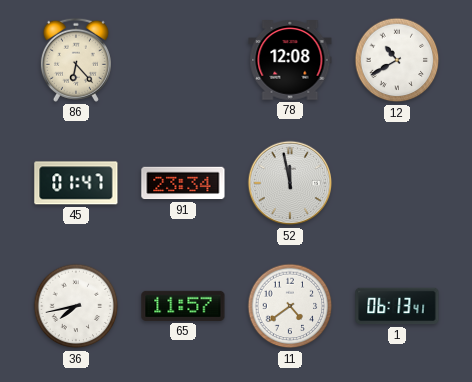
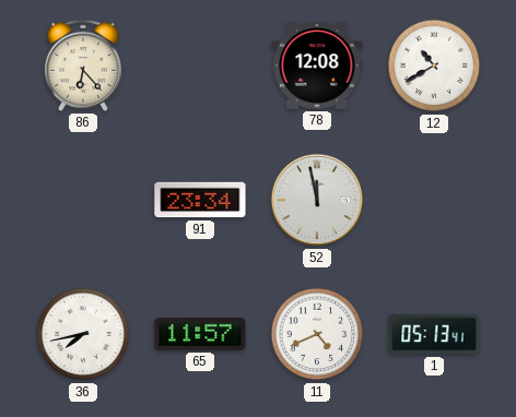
45: 01:47 -> none
11: 4:39 -> 4:41
1: 06:13 -> 05:13
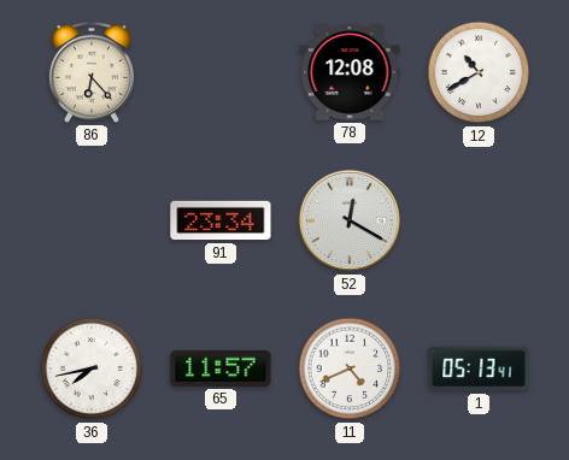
52: 11:58 -> 12:20
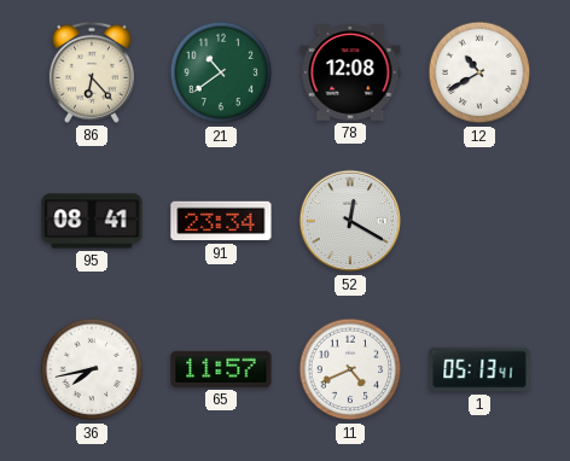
21: none -> 10:39
95: none -> 08:41
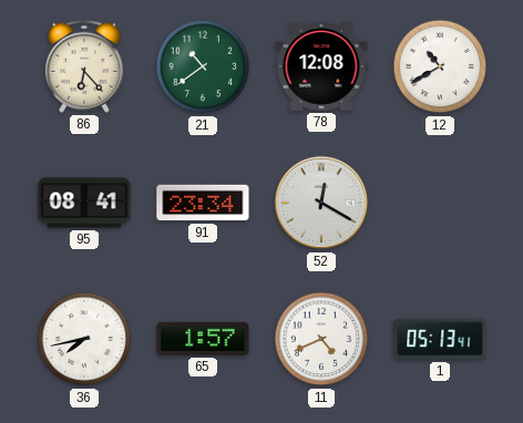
65: 11:57 -> 1:57
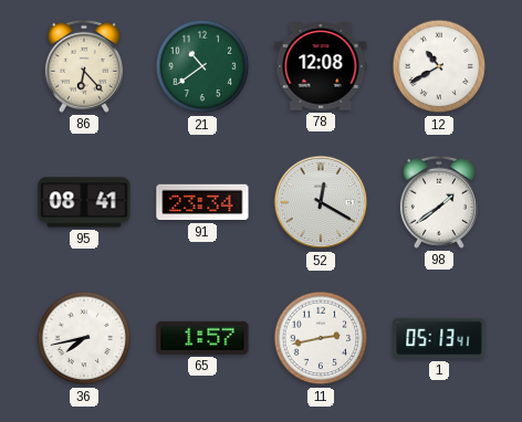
98: none -> 1:39
11: 4:41 -> 2:43
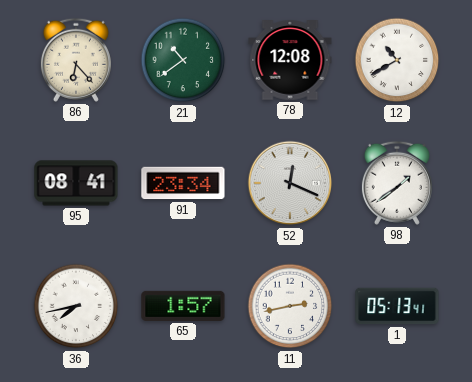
52: 12:20 -> 12:19
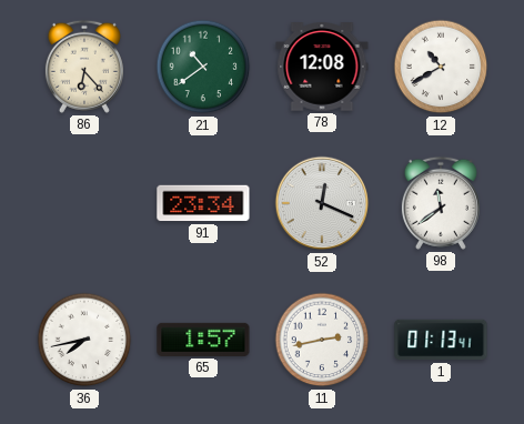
95: 08:41 -> none
98: 1:39 -> 11:39
1: 05:13 -> 01:13
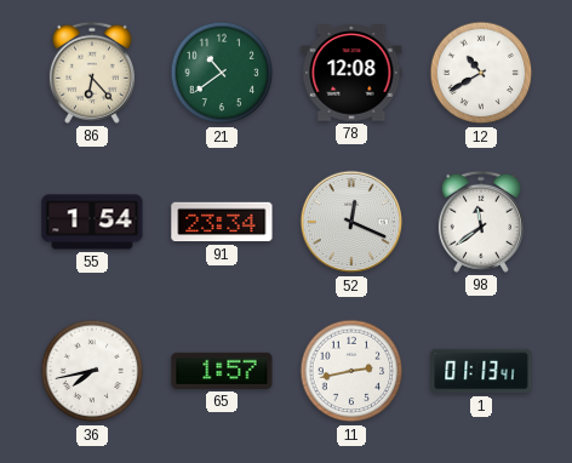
55: none -> 1:54
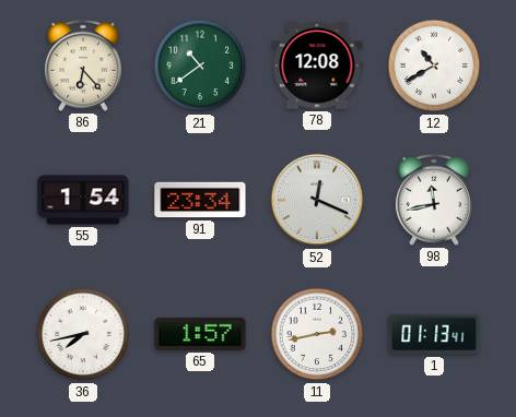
98: 11:39 -> 11:43
